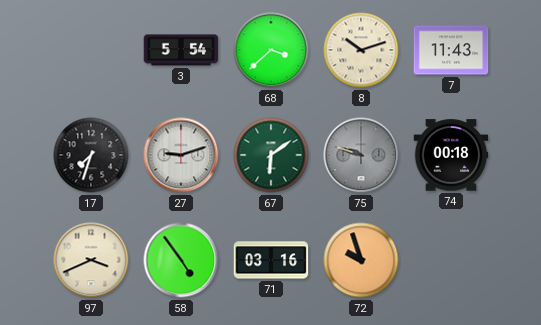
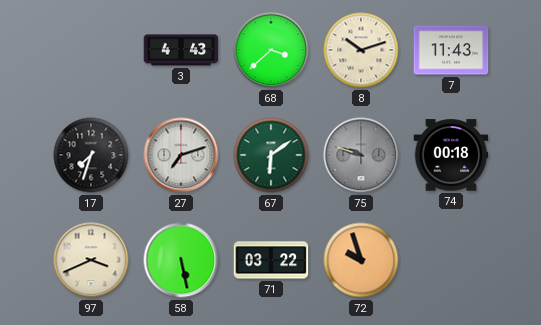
3: 5:54 -> 4:43
27: 9:12 -> 7:12
58: 4:54 -> 5:28
71: 03:16 -> 03:22
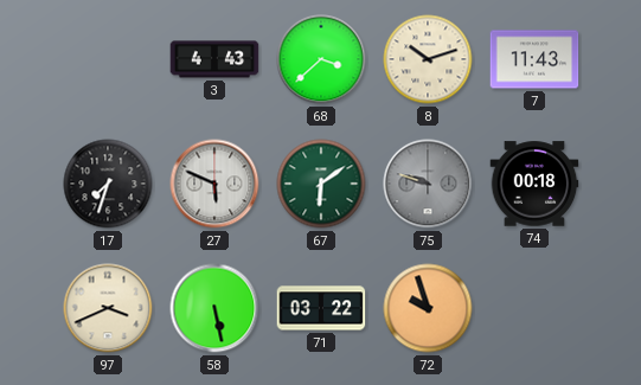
27: 7:12 -> 5:49
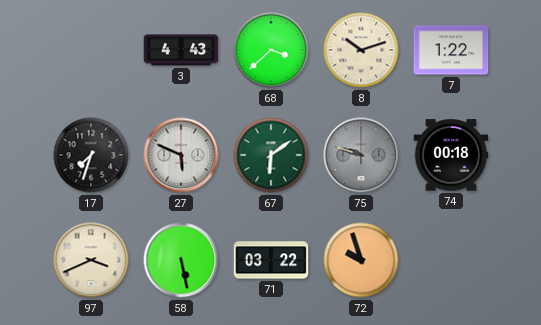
7: 11:43 -> 1:22
